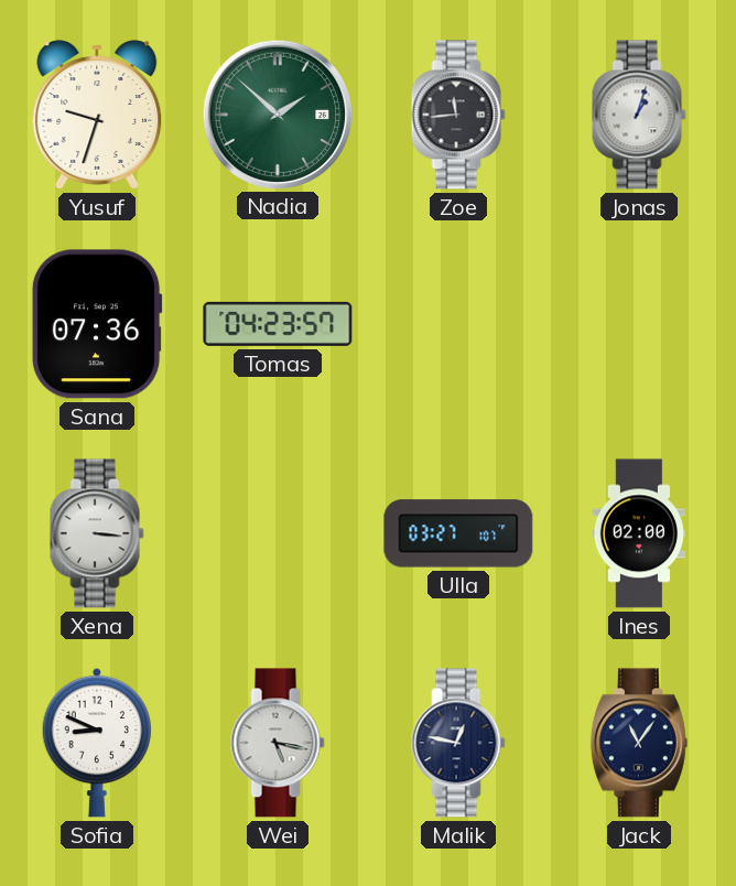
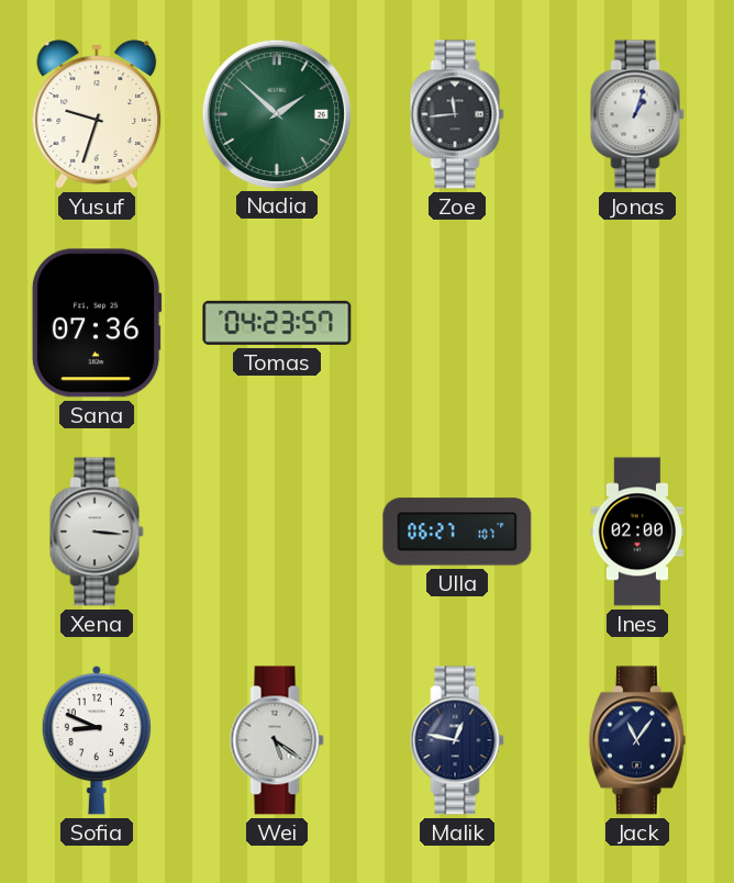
Ulla: 03:27 -> 06:27
Wei: 5:17 -> 5:21
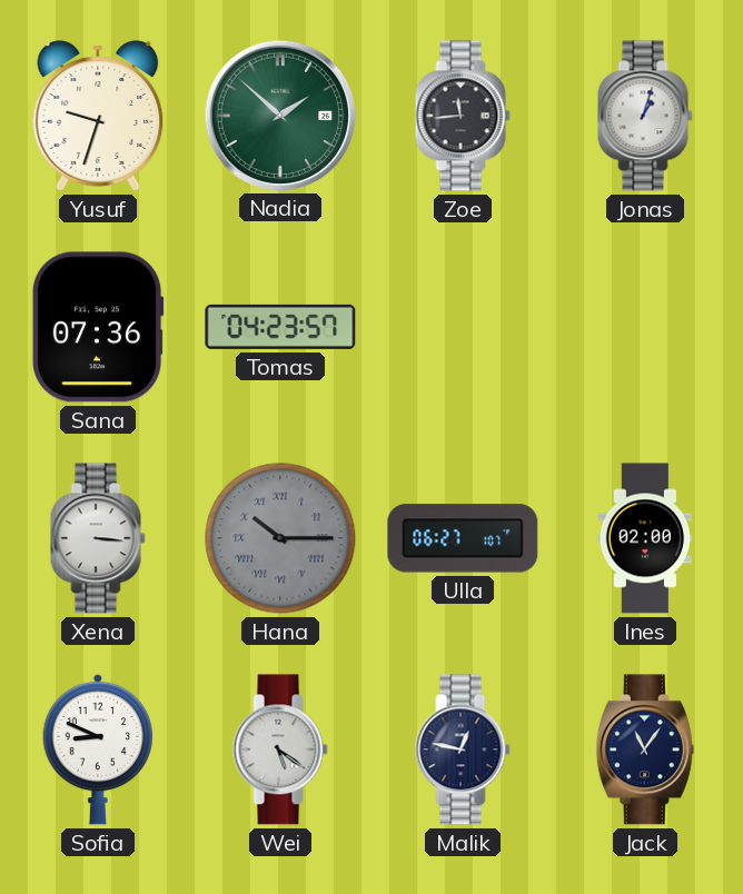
Hana: none -> 10:15
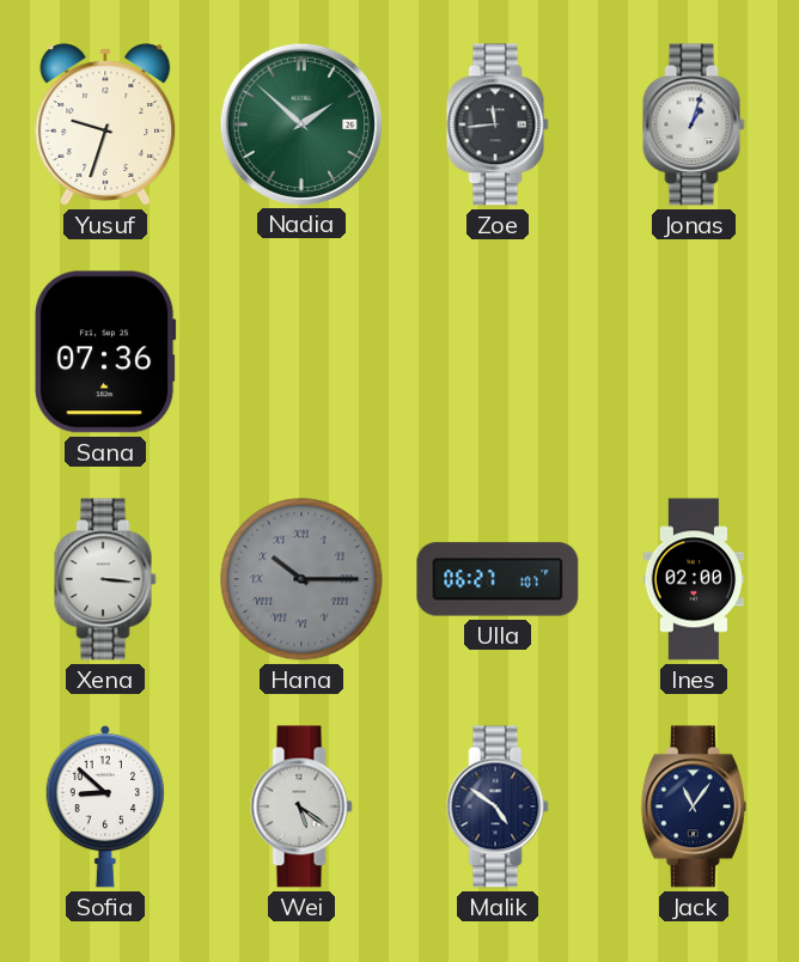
Tomas: 04:23 -> none
Sofia: 8:49 -> 8:52
Malik: 12:47 -> 4:51
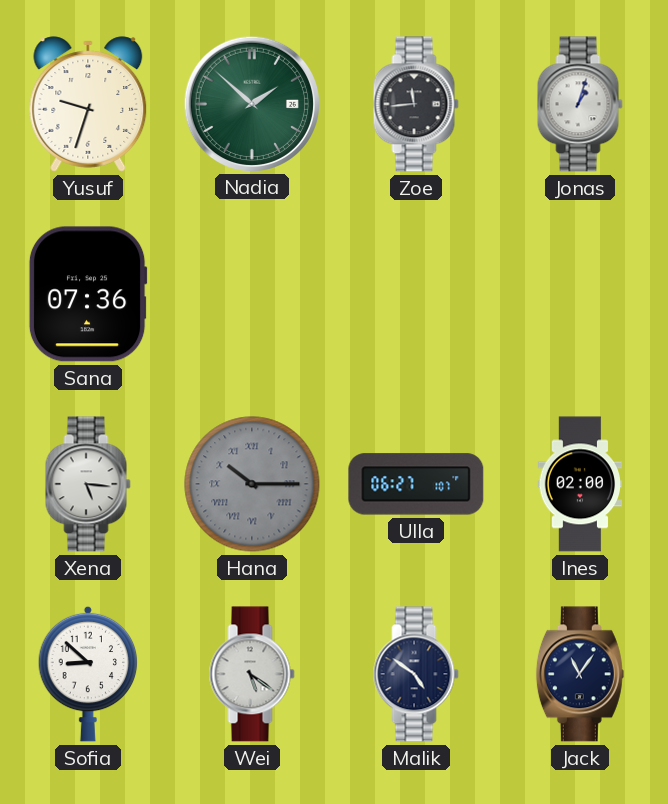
Xena: 3:16 -> 5:16
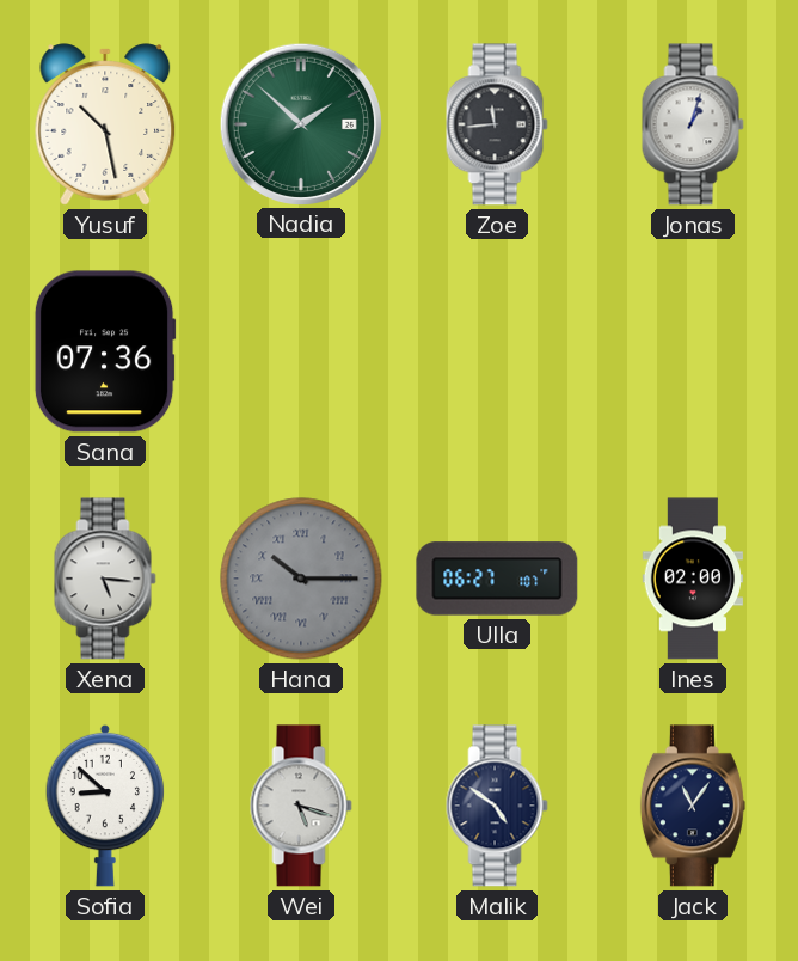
Yusuf: 9:33 -> 10:28
Wei: 5:21 -> 5:18
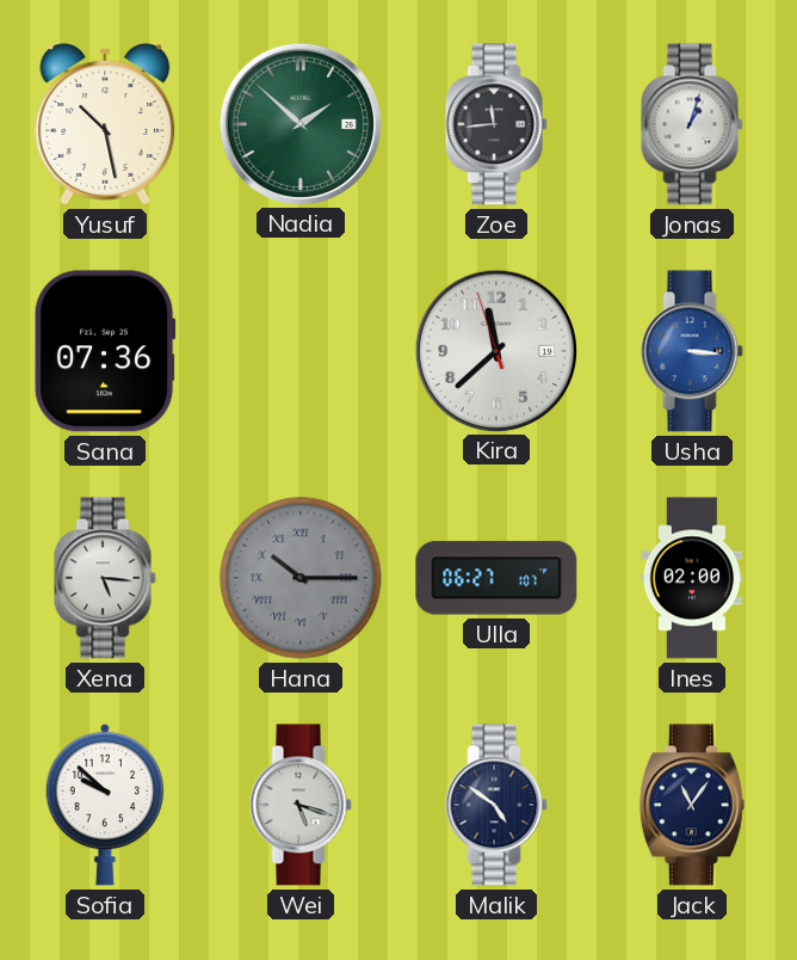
Kira: none -> 11:37
Usha: none -> 3:16
Sofia: 8:52 -> 9:52
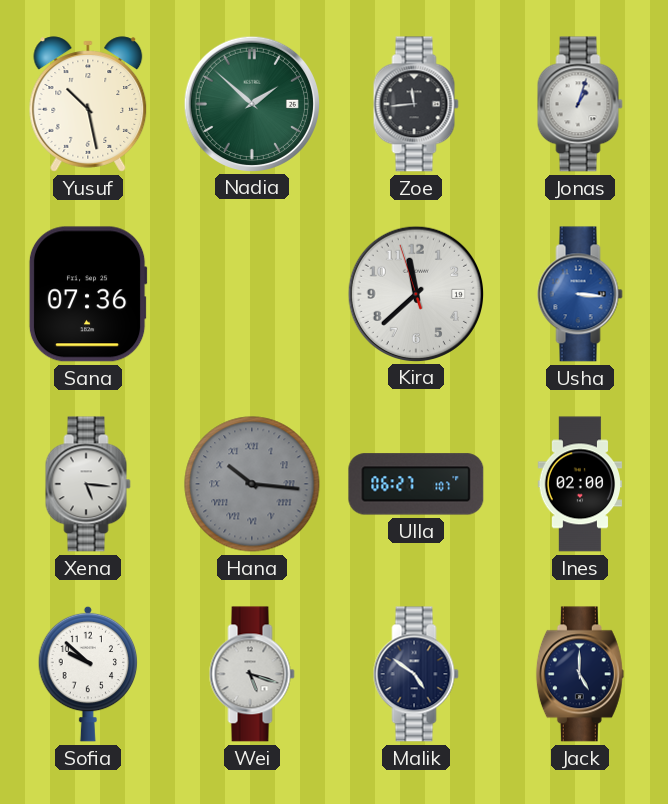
Hana: 10:15 -> 10:16
Jack: 11:06 -> 5:00
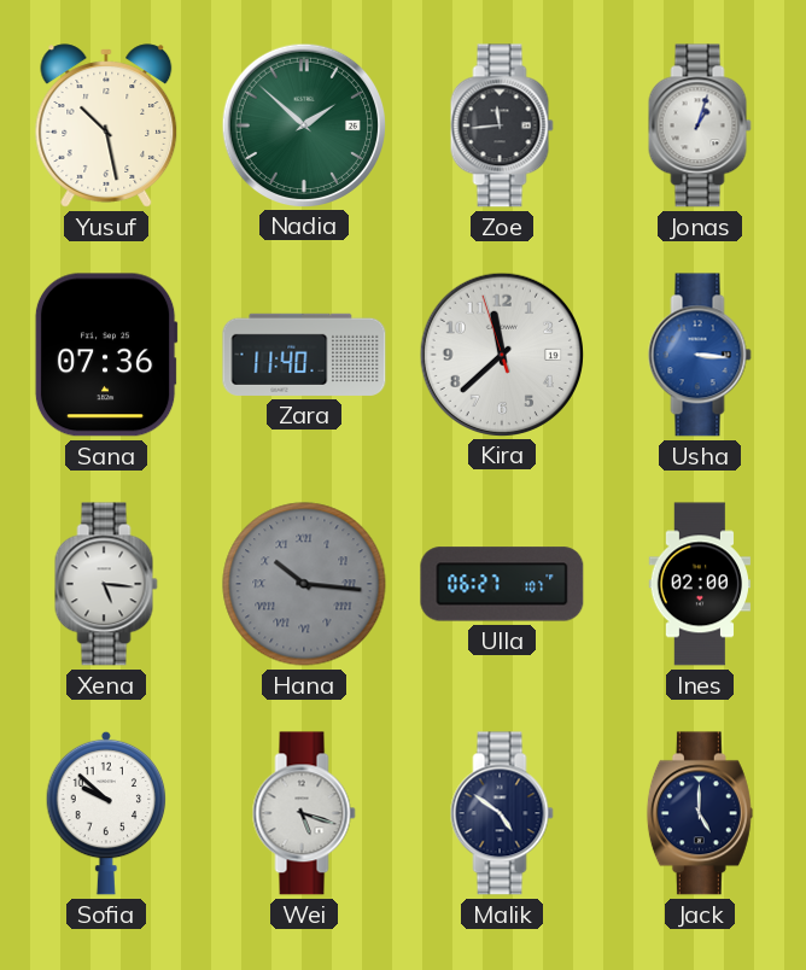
Zara: none -> 11:40
